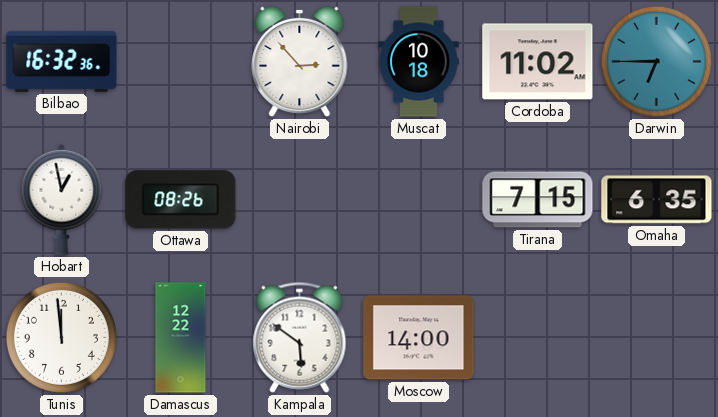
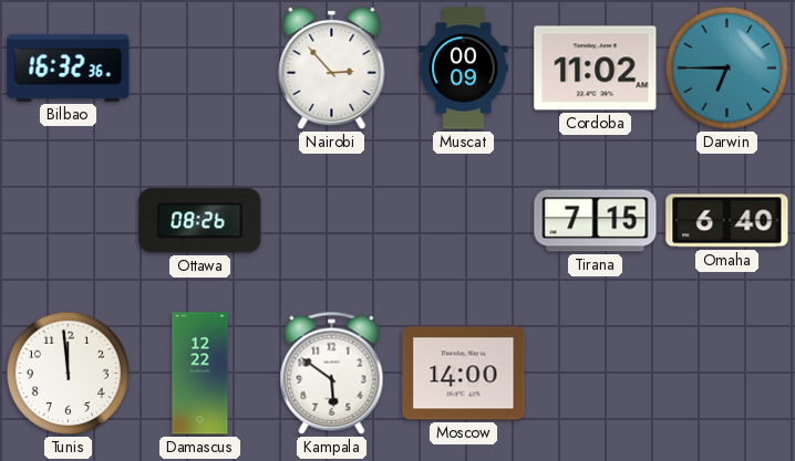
Muscat: 10:18 -> 00:09
Hobart: 12:58 -> none
Omaha: 6:35 -> 6:40
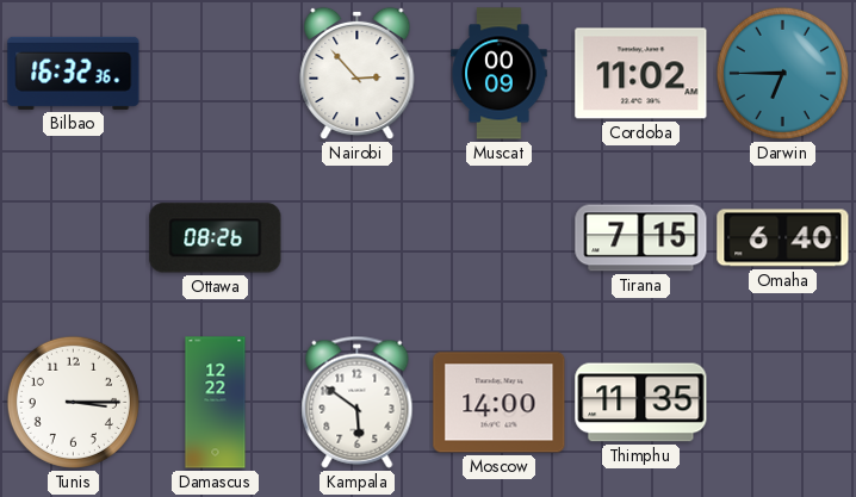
Tunis: 11:59 -> 3:15
Thimphu: none -> 11:35
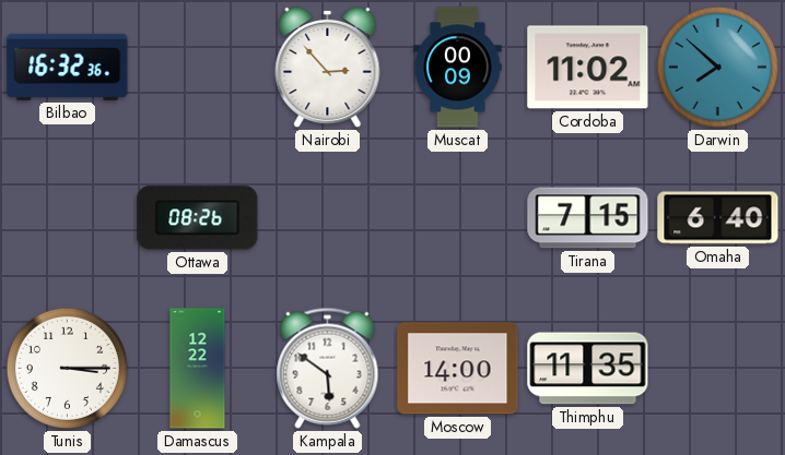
Darwin: 6:45 -> 7:52
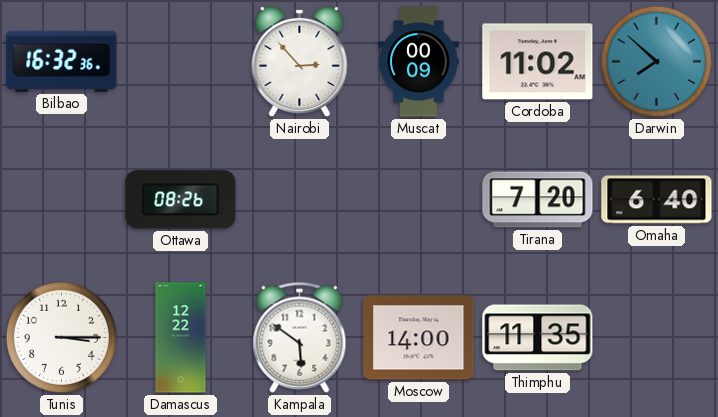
Tirana: 7:15 -> 7:20
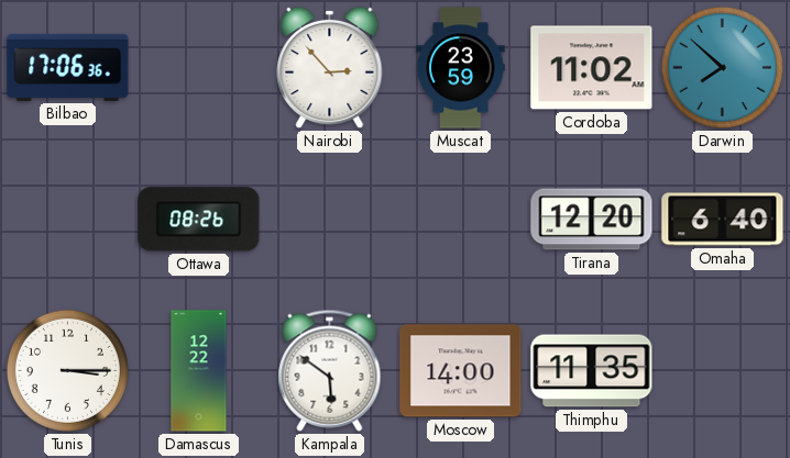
Bilbao: 16:32 -> 17:06
Muscat: 00:09 -> 23:59
Tirana: 7:20 -> 12:20
